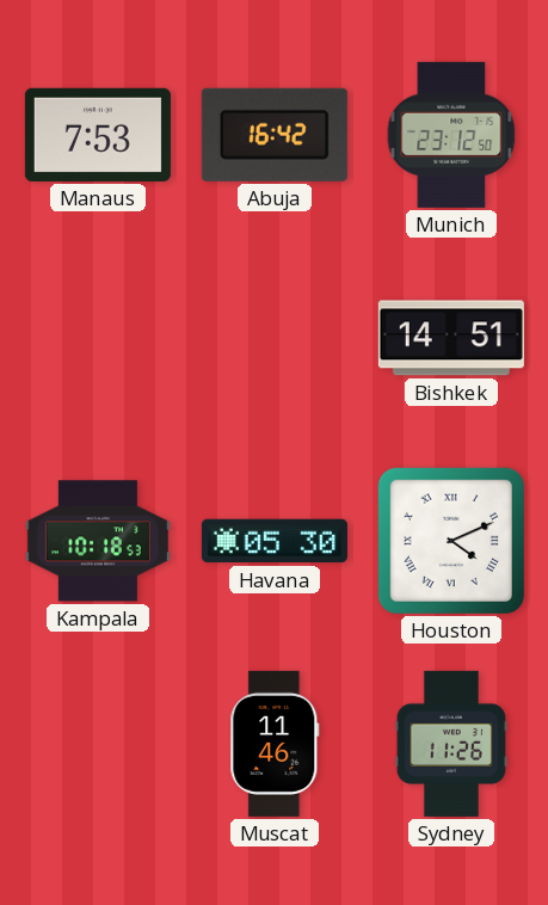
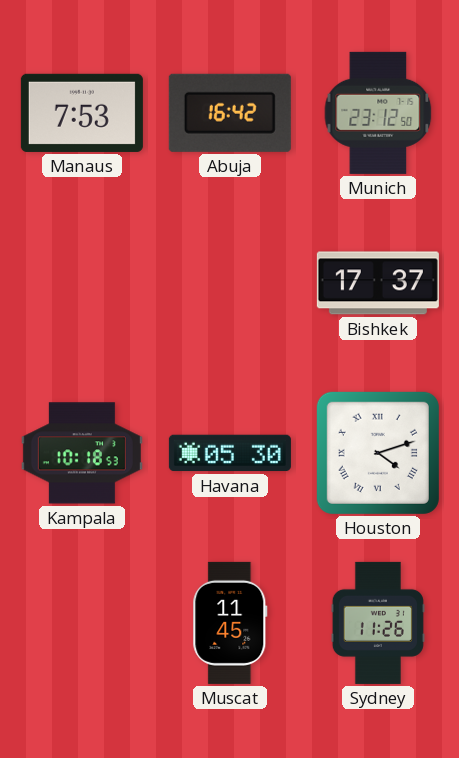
Bishkek: 14:51 -> 17:37
Houston: 4:11 -> 4:12
Muscat: 11:46 -> 11:45
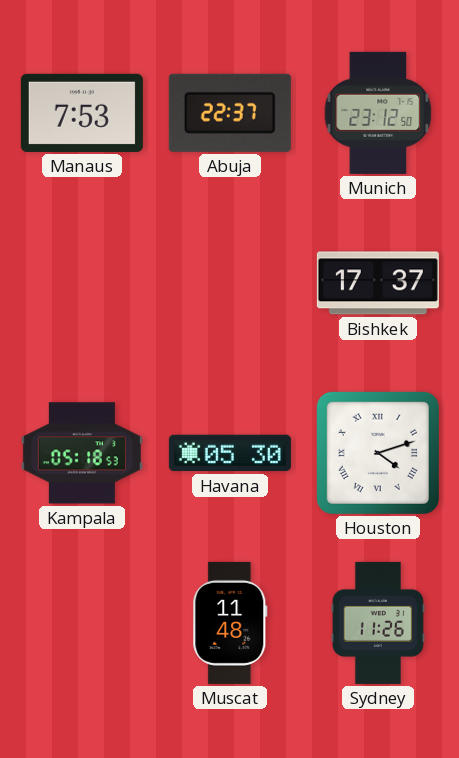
Abuja: 16:42 -> 22:37
Kampala: 10:18 -> 05:18
Muscat: 11:45 -> 11:48
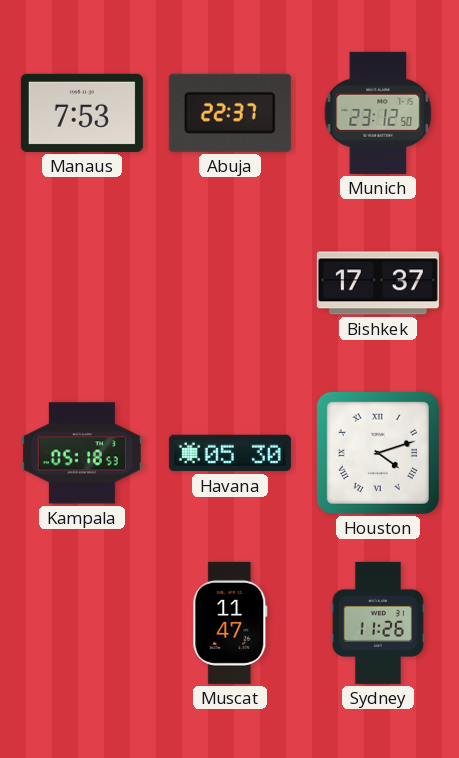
Muscat: 11:48 -> 11:47
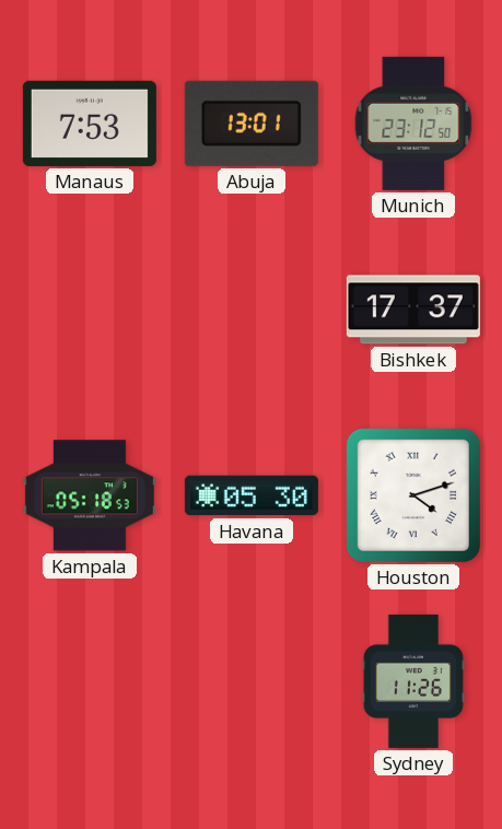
Abuja: 22:37 -> 13:01
Muscat: 11:47 -> none
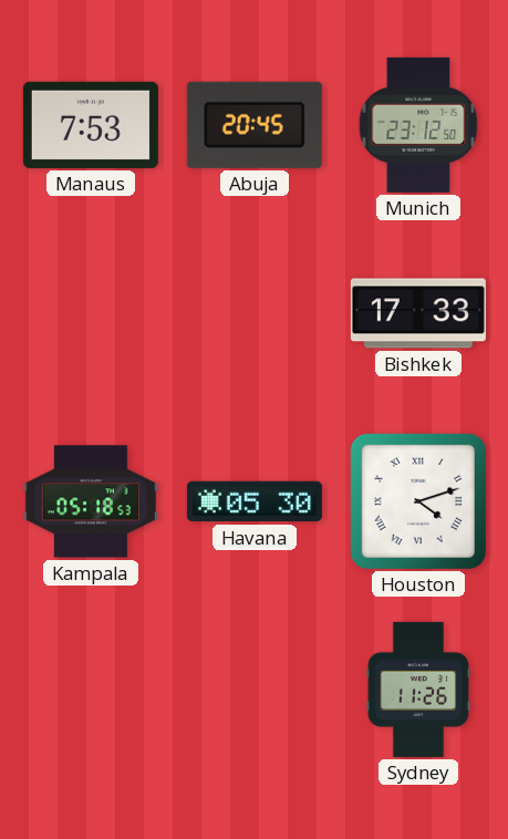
Abuja: 13:01 -> 20:45
Bishkek: 17:37 -> 17:33
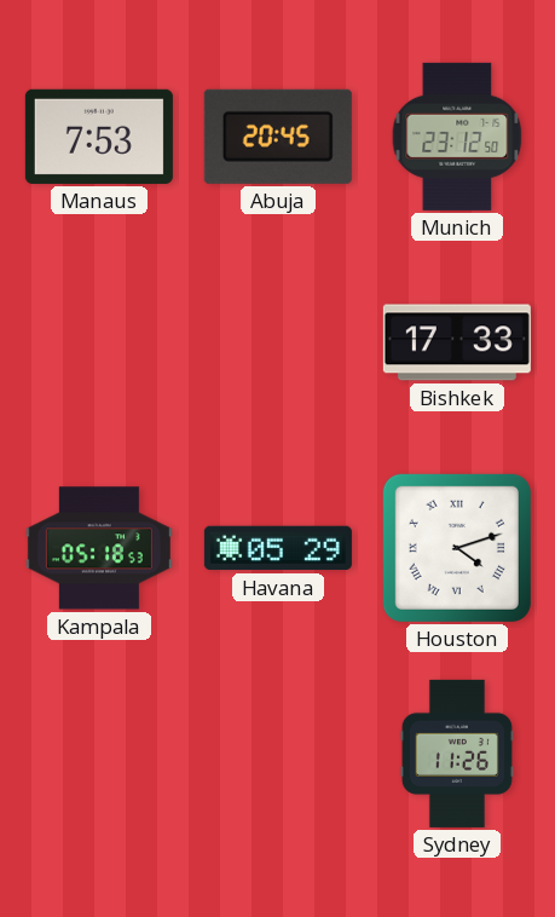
Havana: 05:30 -> 05:29
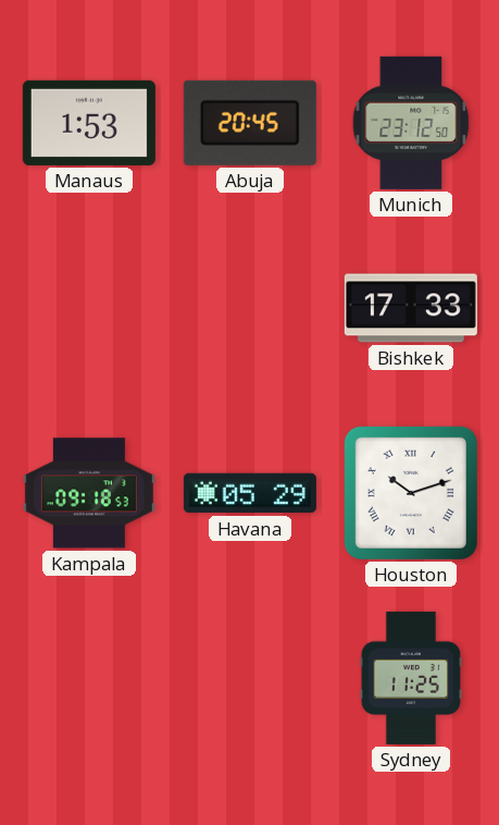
Manaus: 7:53 -> 1:53
Kampala: 05:18 -> 09:18
Houston: 4:12 -> 10:12
Sydney: 11:26 -> 11:25
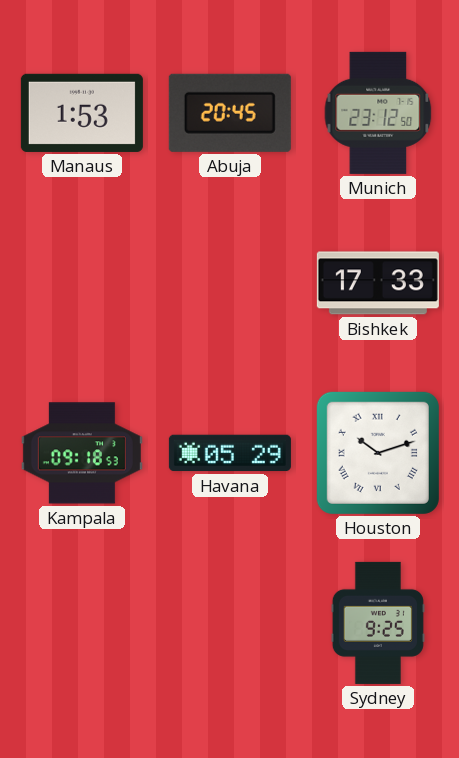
Sydney: 11:25 -> 9:25
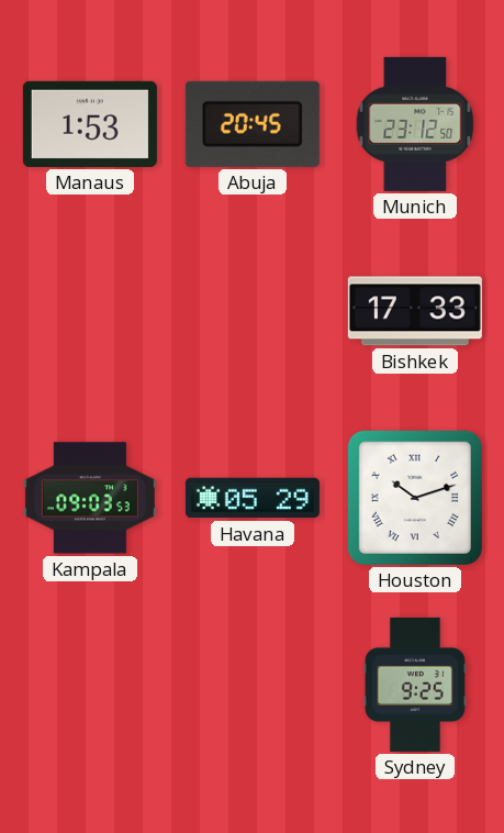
Kampala: 09:18 -> 09:03
